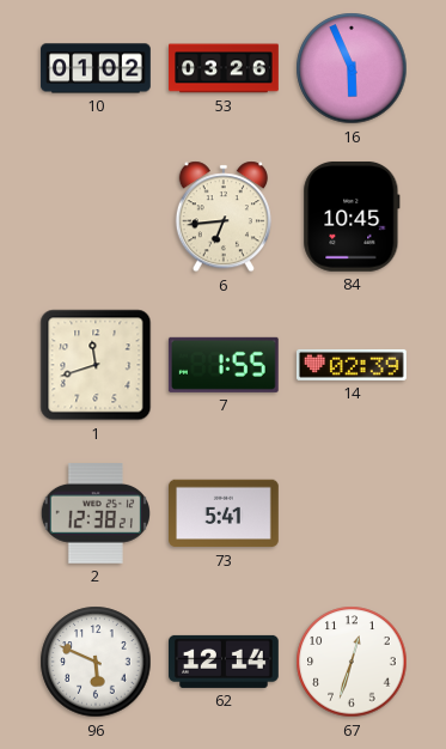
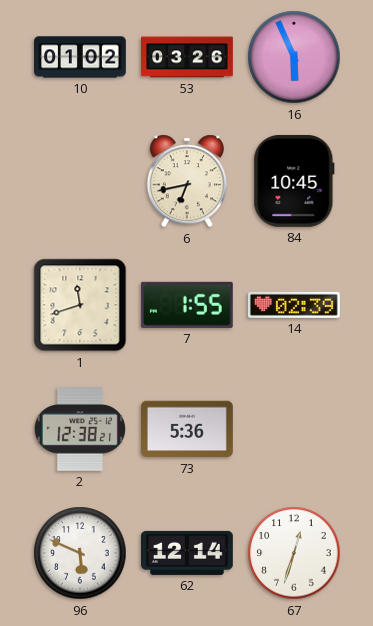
6: 6:44 -> 6:43
73: 5:41 -> 5:36
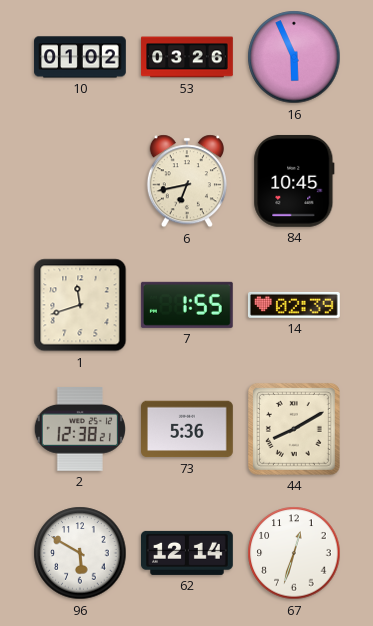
44: none -> 8:10
96: 5:49 -> 5:50
